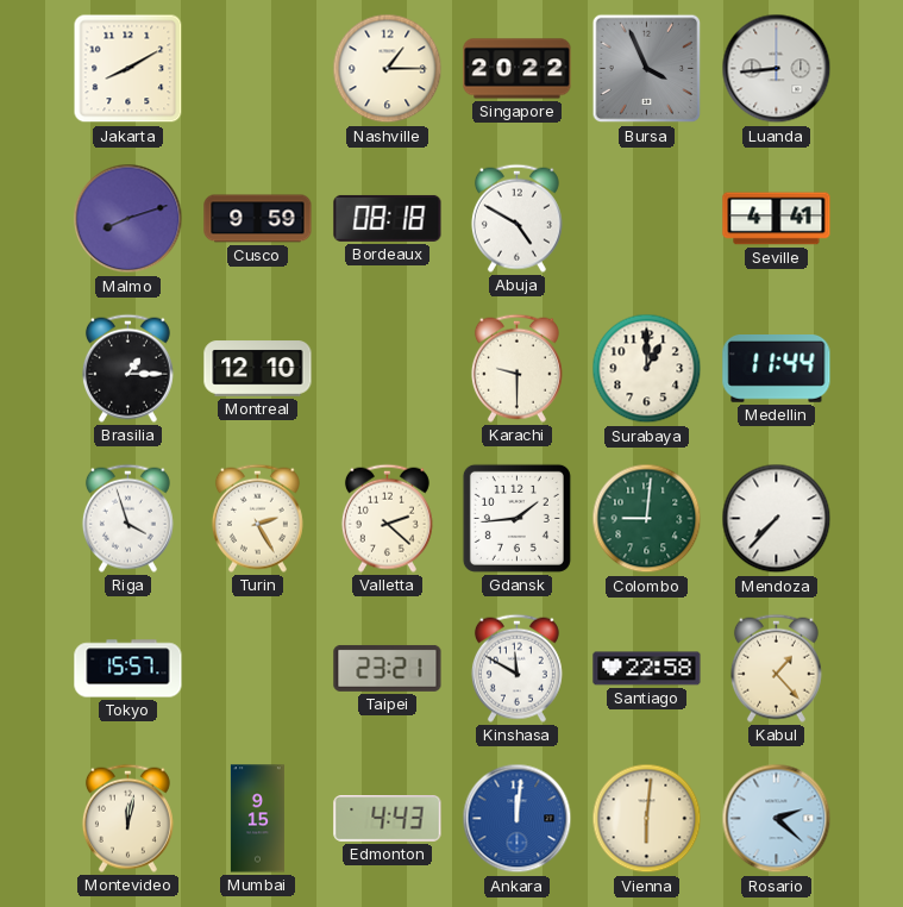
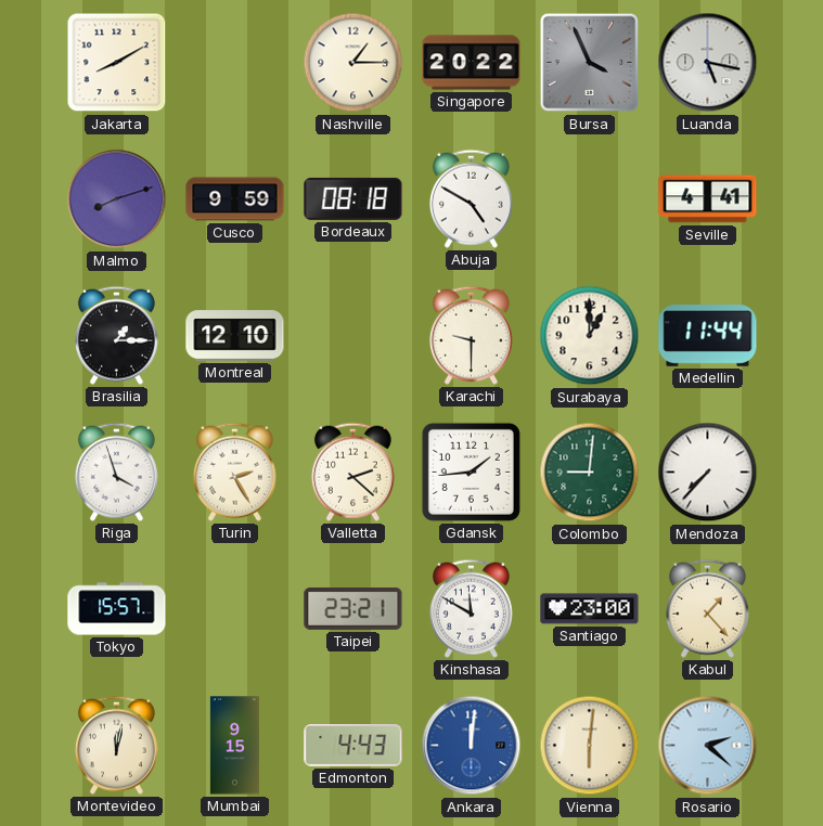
Luanda: 8:44 -> 5:17
Santiago: 22:58 -> 23:00
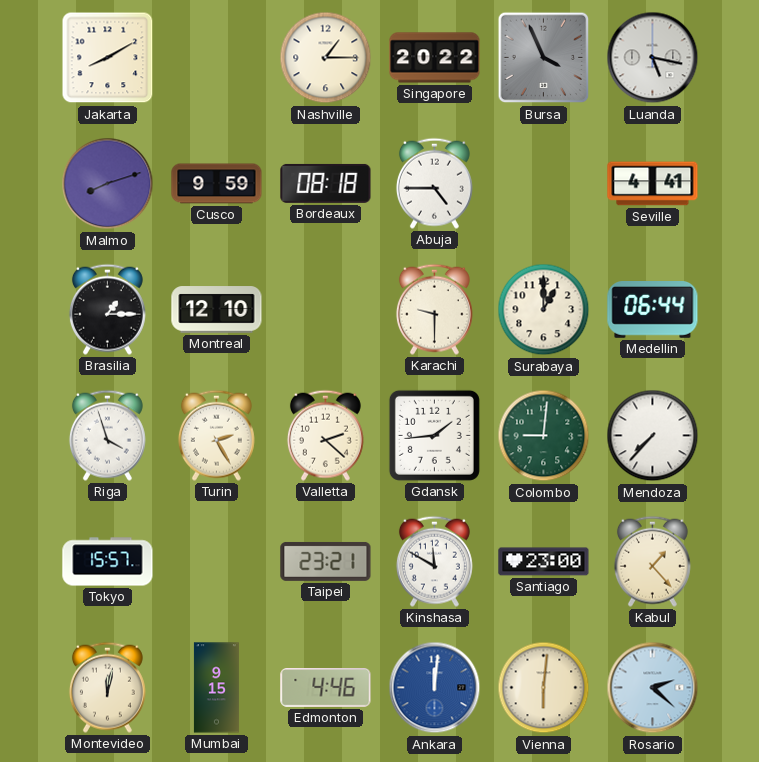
Abuja: 4:50 -> 4:45
Medellin: 11:44 -> 06:44
Edmonton: 4:43 -> 4:46
